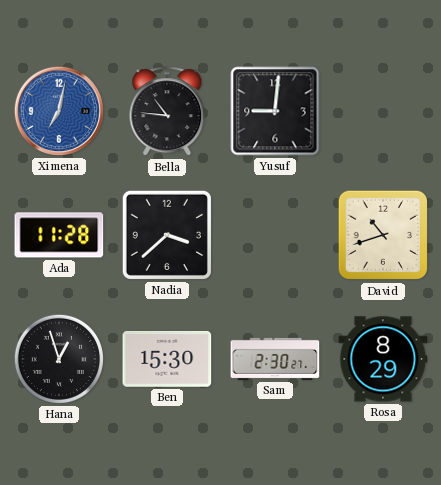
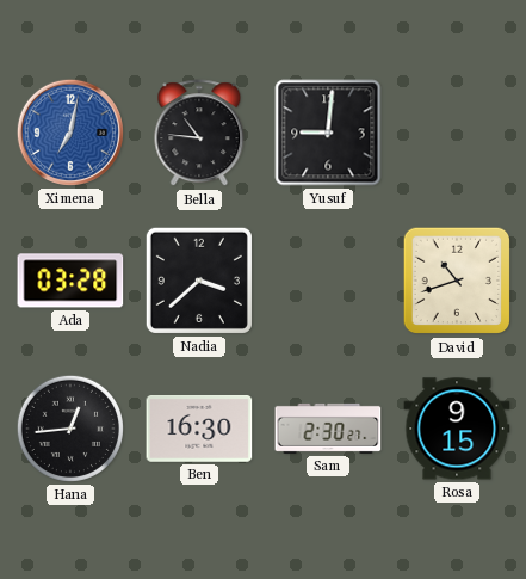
Ada: 11:28 -> 03:28
Hana: 12:57 -> 12:44
Ben: 15:30 -> 16:30
Rosa: 8:29 -> 9:15
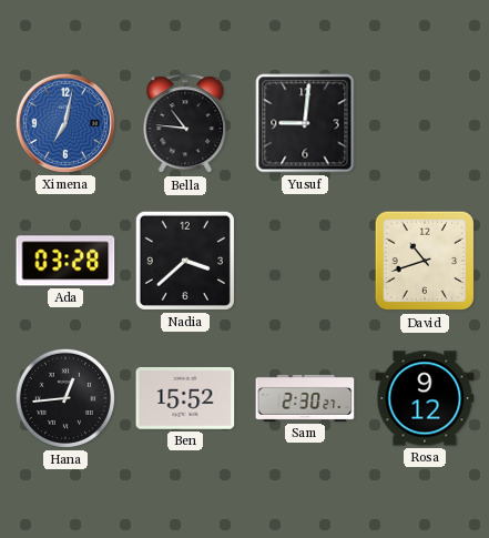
Ben: 16:30 -> 15:52
Rosa: 9:15 -> 9:12
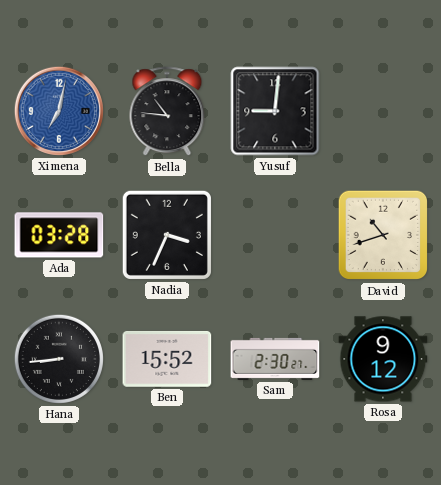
Nadia: 3:38 -> 3:34
Hana: 12:44 -> 8:44
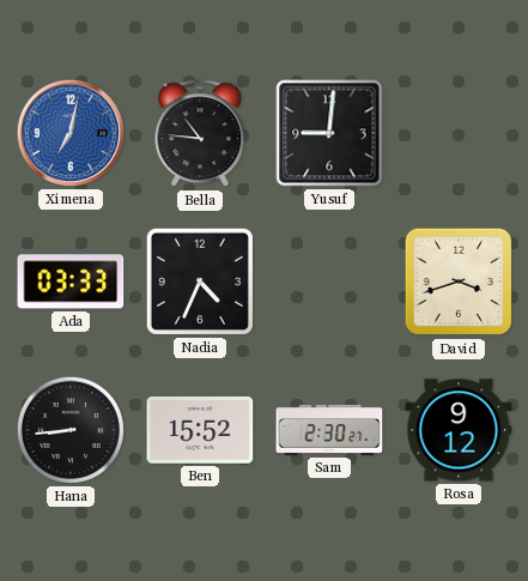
Ada: 03:28 -> 03:33
Nadia: 3:34 -> 4:34
David: 10:42 -> 3:42
